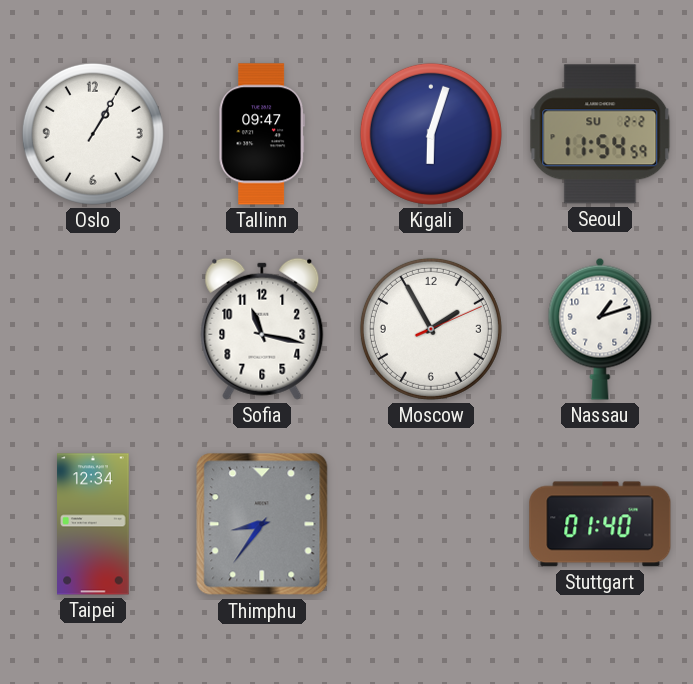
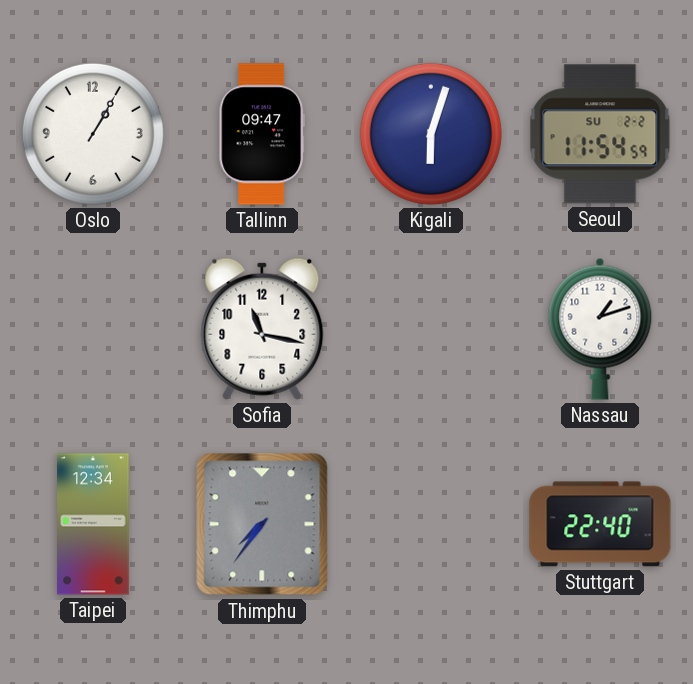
Moscow: 1:55 -> none
Thimphu: 8:36 -> 7:36
Stuttgart: 01:40 -> 22:40
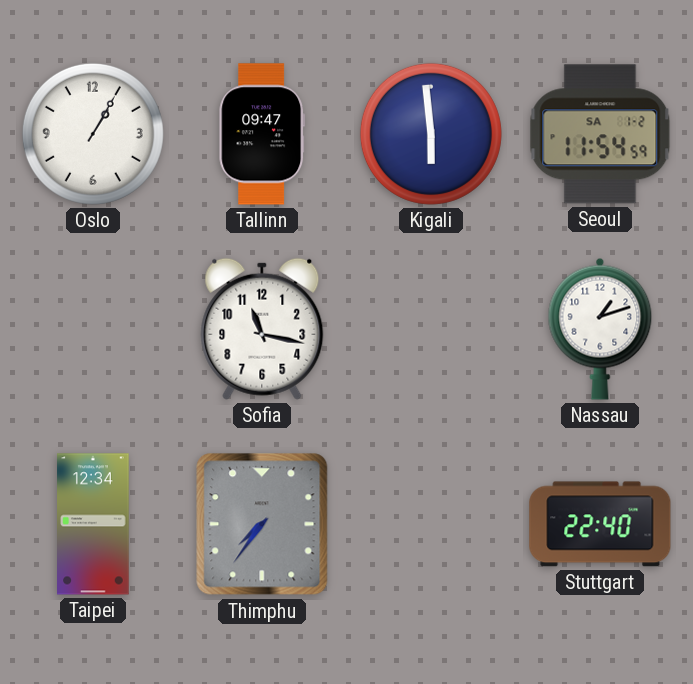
Kigali: 6:03 -> 5:59
Seoul date: SU 2-2 -> SA 1-2
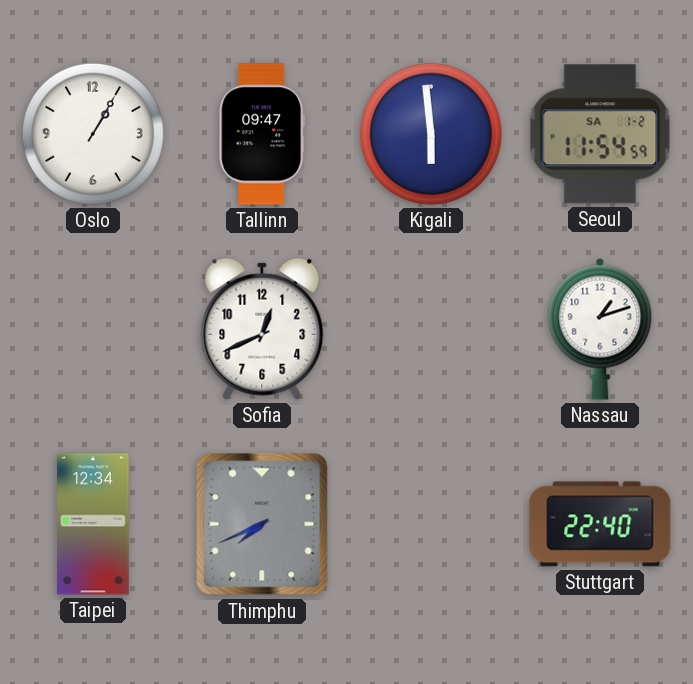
Sofia: 11:17 -> 12:41
Thimphu: 7:36 -> 7:41
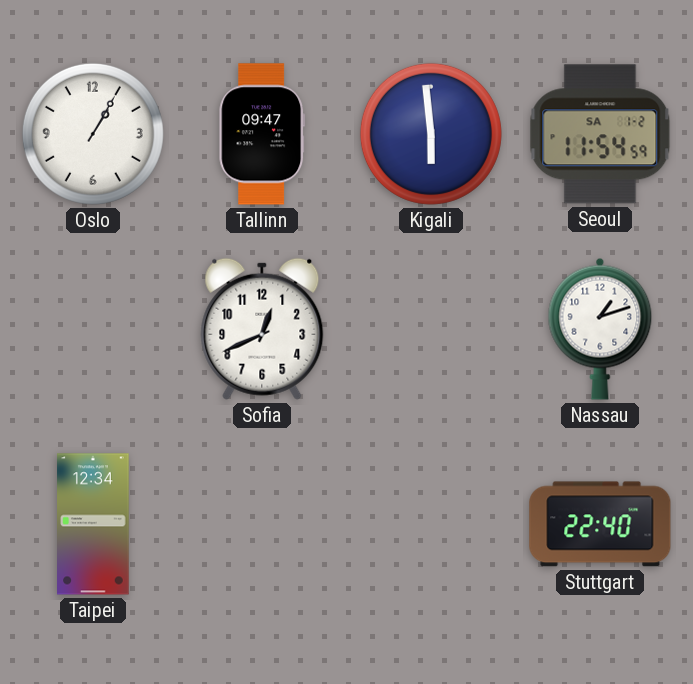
Thimphu: 7:41 -> none
